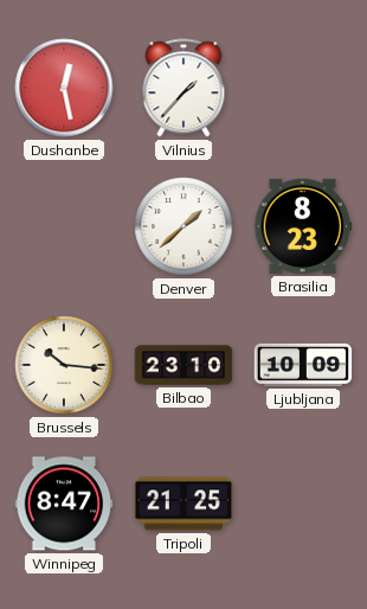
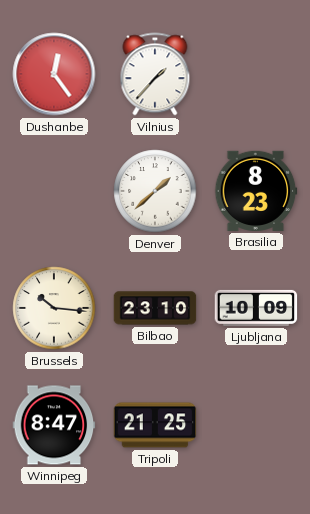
Dushanbe: 12:28 -> 12:24
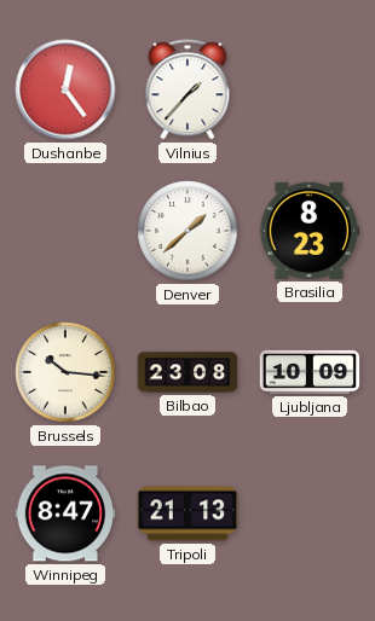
Bilbao: 23:10 -> 23:08
Tripoli: 21:25 -> 21:13
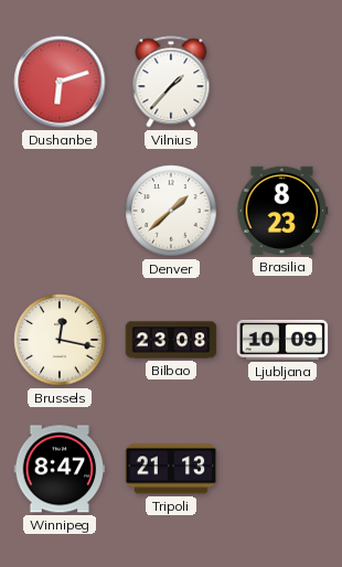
Dushanbe: 12:24 -> 6:12
Brussels: 10:16 -> 12:17
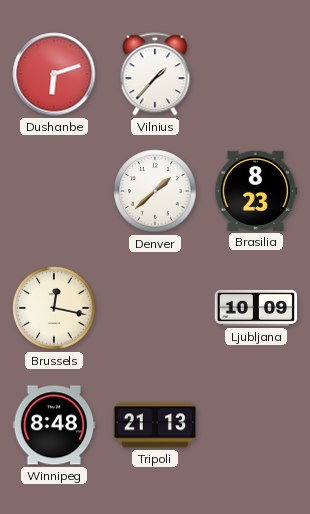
Bilbao: 23:08 -> none
Winnipeg: 8:47 -> 8:48
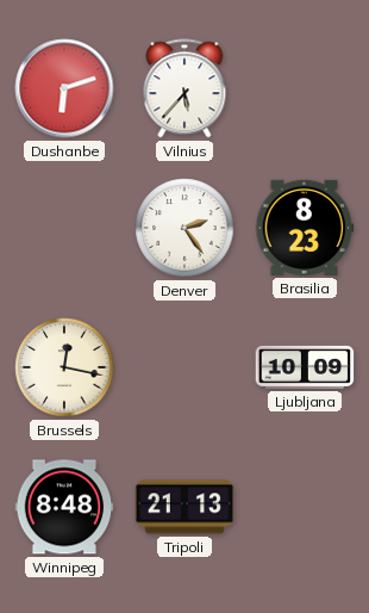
Vilnius: 1:37 -> 5:37
Denver: 1:38 -> 2:24
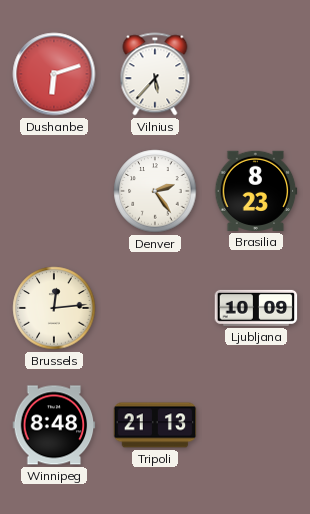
Brussels: 12:17 -> 12:14
